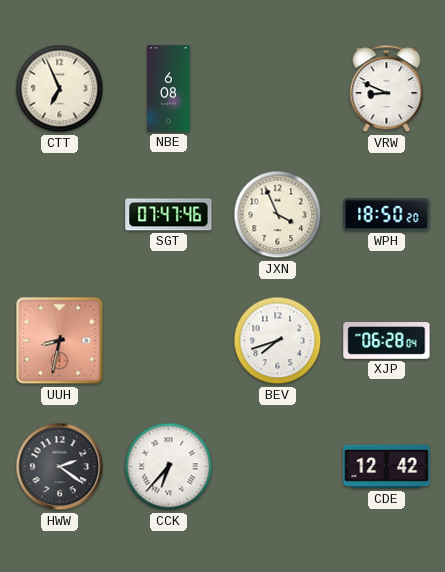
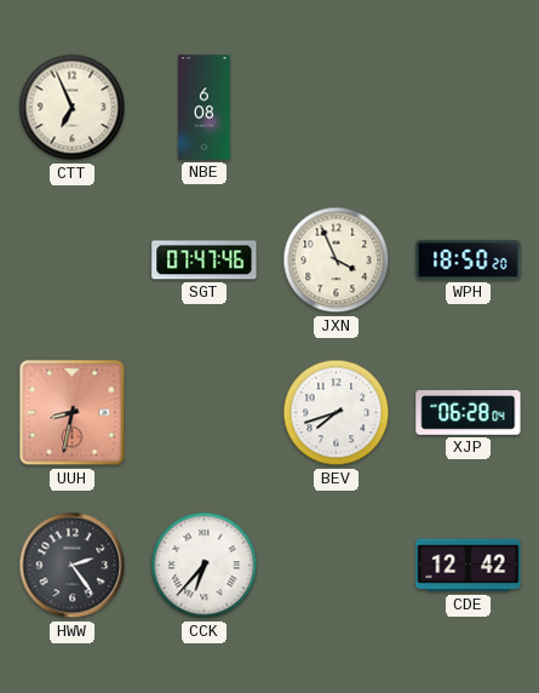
VRW: 8:49 -> none
HWW: 2:21 -> 2:24
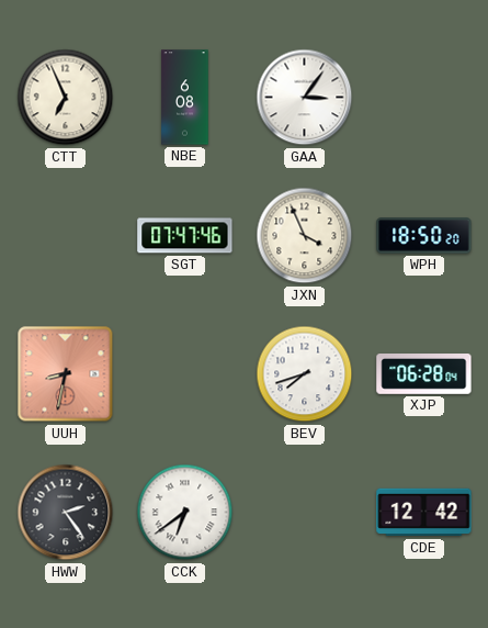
GAA: none -> 3:06
CCK: 6:37 -> 6:39
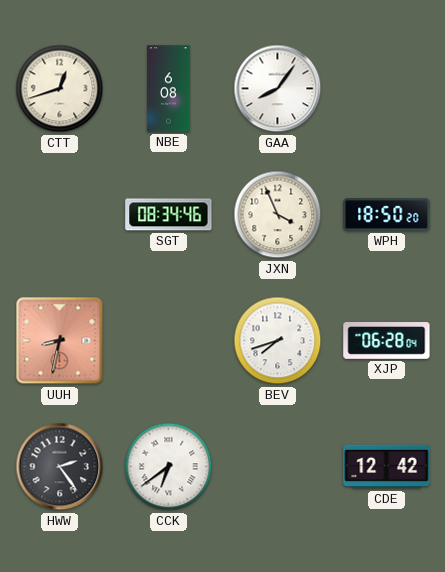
CTT: 6:56 -> 12:42
GAA: 3:06 -> 8:06
SGT: 07:47 -> 08:34
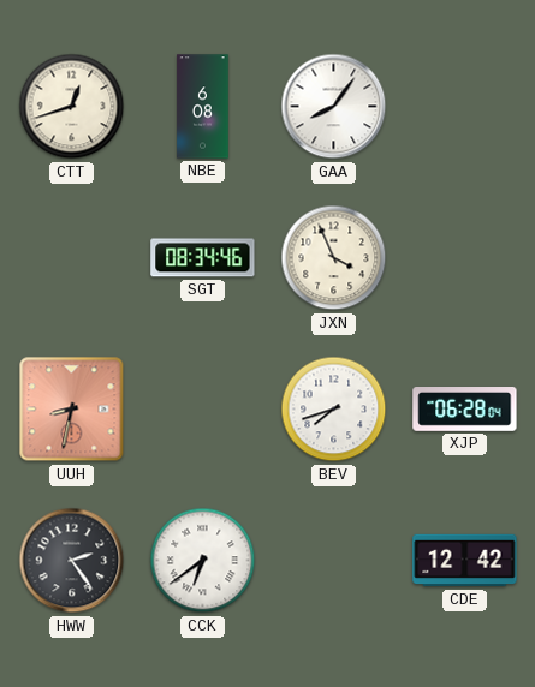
WPH: 18:50 -> none
